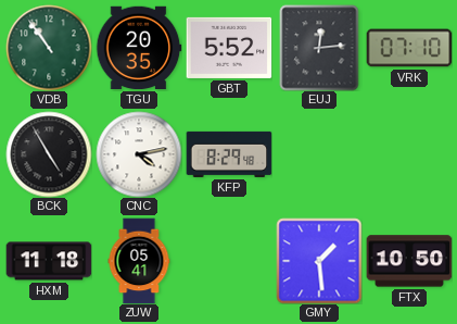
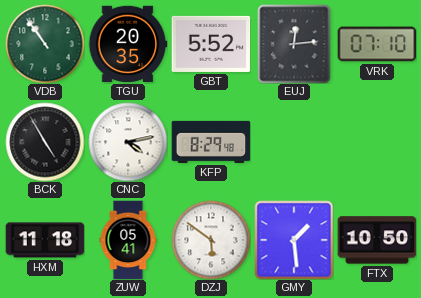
DZJ: none -> 5:51
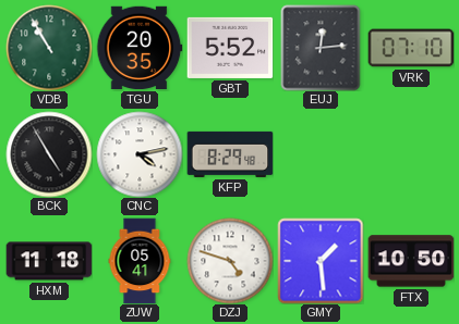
VDB: 10:54 -> 10:55
DZJ: 5:51 -> 4:48
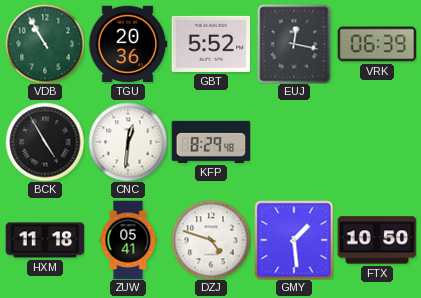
TGU: 20:35 -> 20:36
EUJ: 12:14 -> 12:17
VRK: 07:10 -> 06:39
CNC: 4:13 -> 12:31
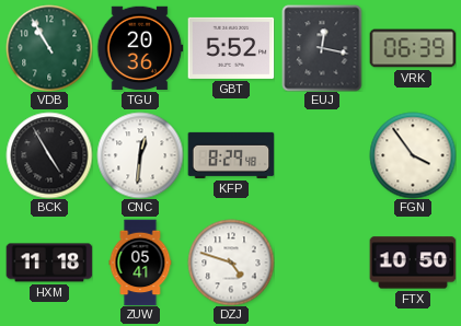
FGN: none -> 3:54
GMY: 1:29 -> none
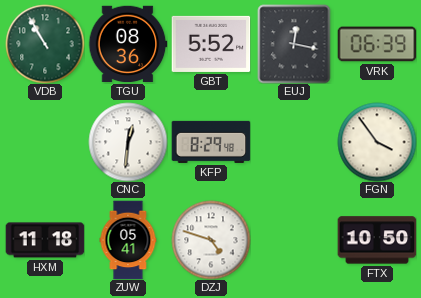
TGU: 20:36 -> 08:36
BCK: 4:55 -> none
